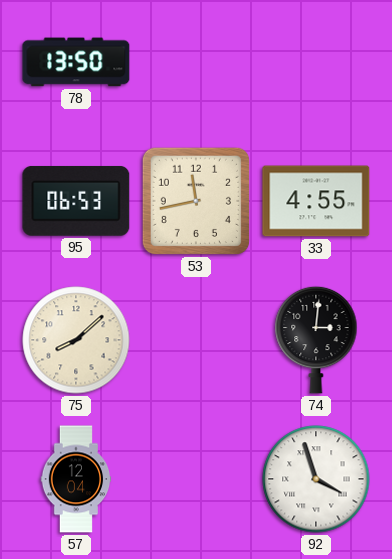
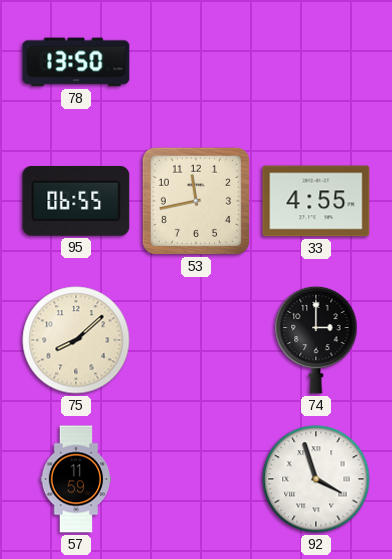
95: 06:53 -> 06:55
74: 3:01 -> 3:00
57: 12:04 -> 11:59
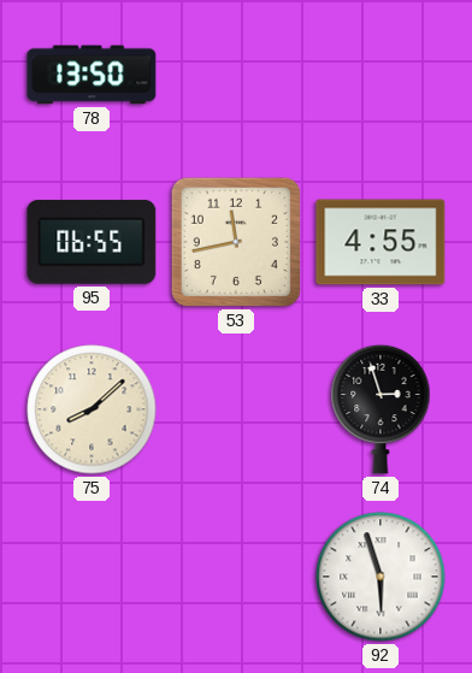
74: 3:00 -> 2:57
57: 11:59 -> none
92: 3:57 -> 5:57
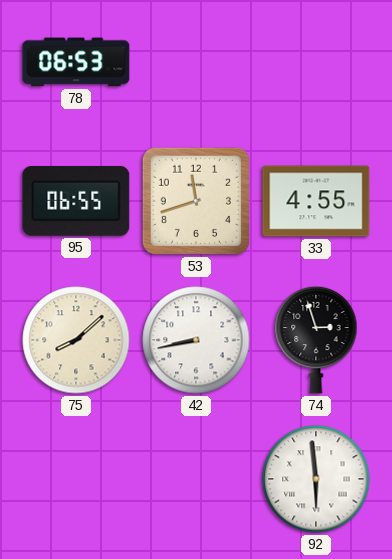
78: 13:50 -> 06:53
53: 11:43 -> 11:42
42: none -> 8:43
92: 5:57 -> 5:59
